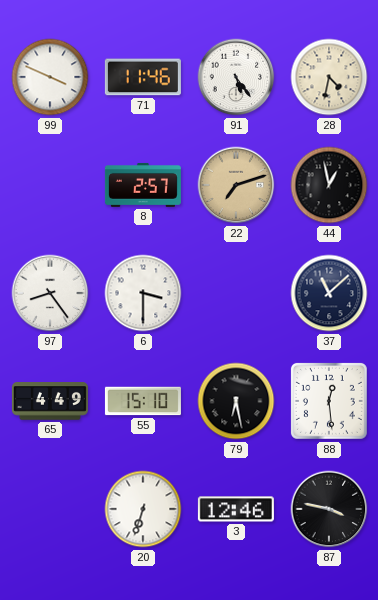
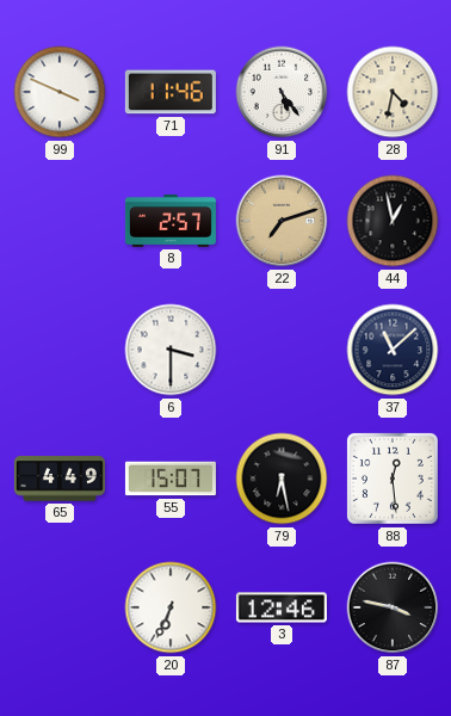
97: 8:24 -> none
55: 15:10 -> 15:07
20: 6:33 -> 6:34
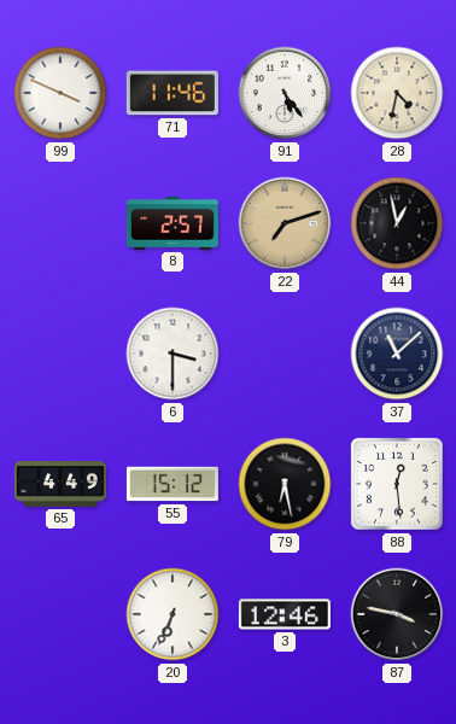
55: 15:07 -> 15:12
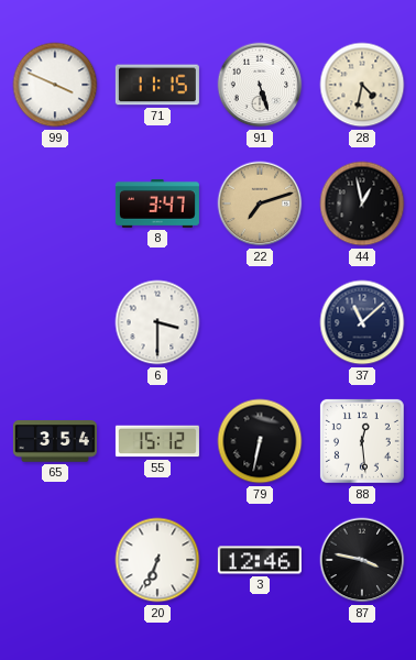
71: 11:46 -> 11:15
91: 5:24 -> 5:27
8: 2:57 -> 3:47
65: 4:49 -> 3:54
79: 6:28 -> 6:32
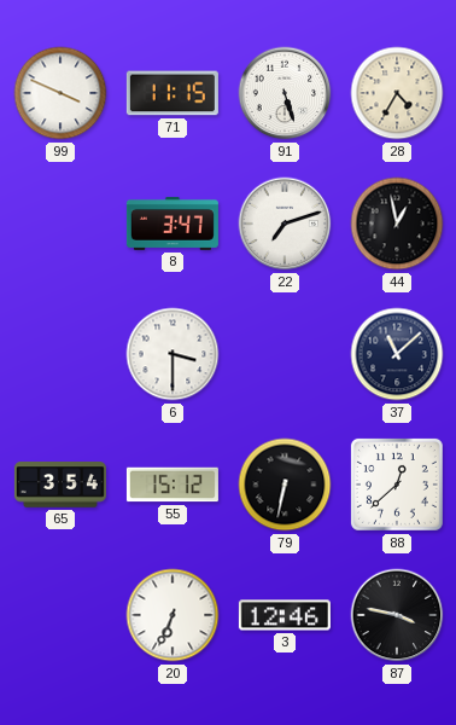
28: 4:32 -> 4:35
22 dial: champagne -> white
88: 12:29 -> 12:38
